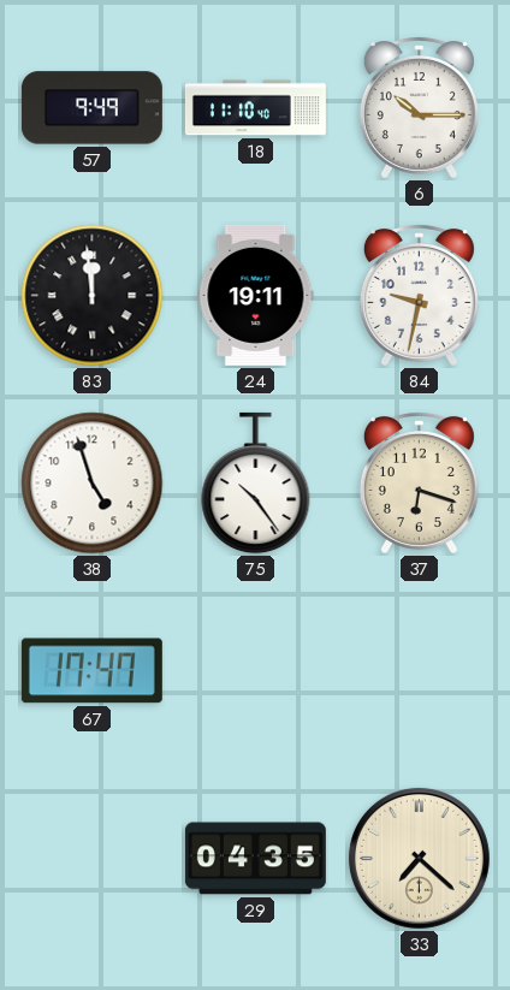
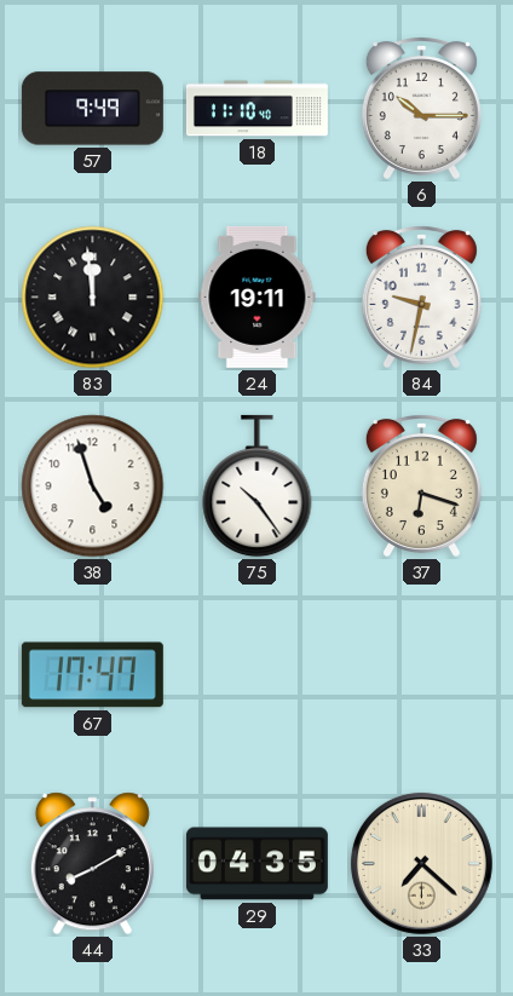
44: none -> 8:10
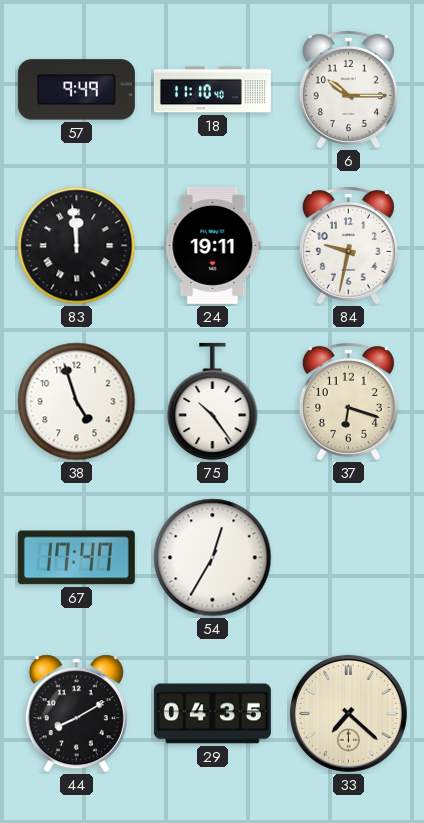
54: none -> 12:35
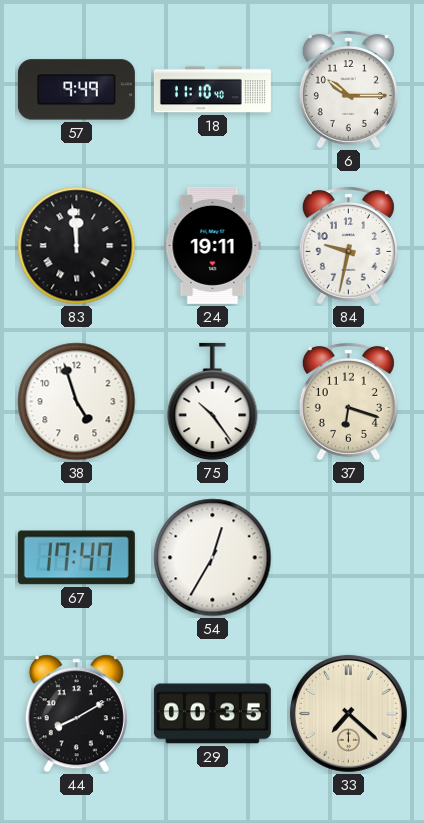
29: 04:35 -> 00:35
